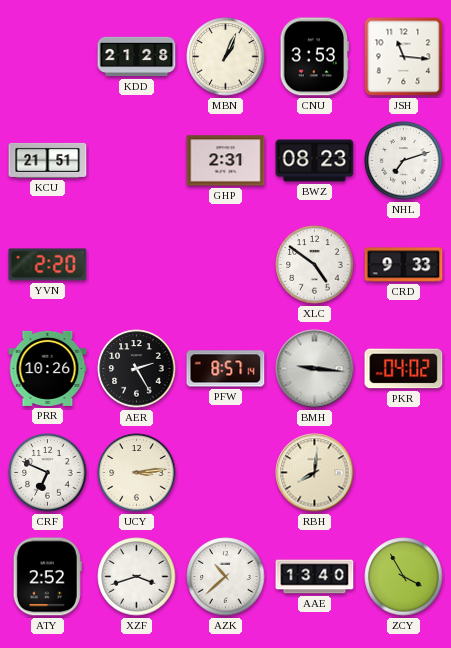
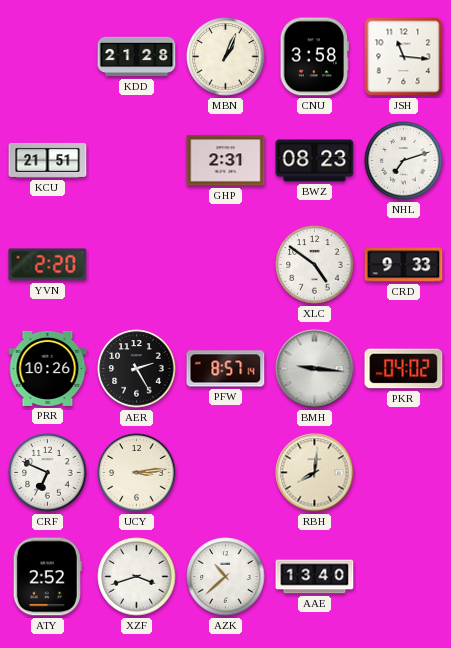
CNU: 3:53 -> 3:58
ZCY: 3:55 -> none
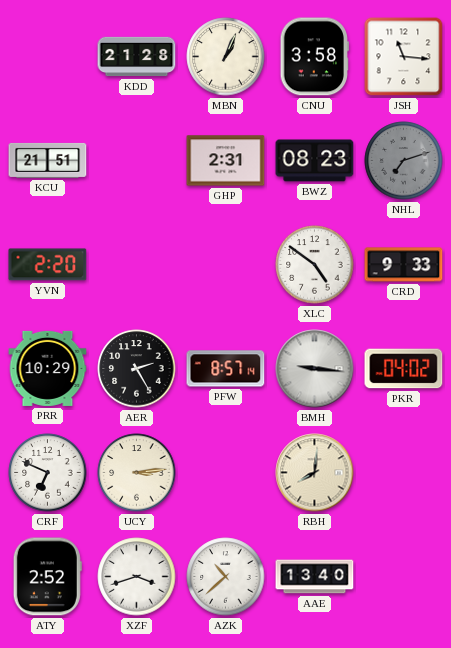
NHL dial: white -> grey
PRR: 10:26 -> 10:29
